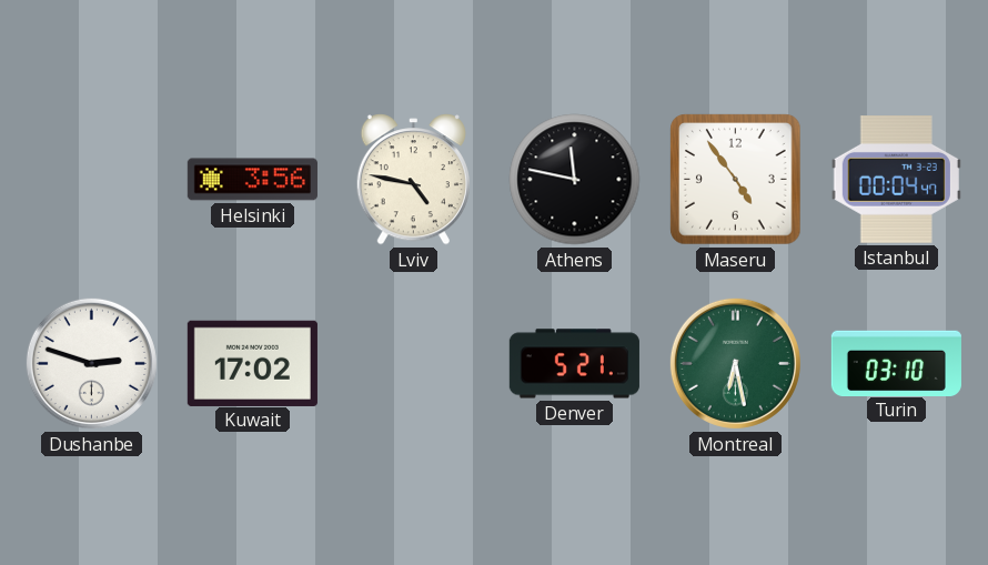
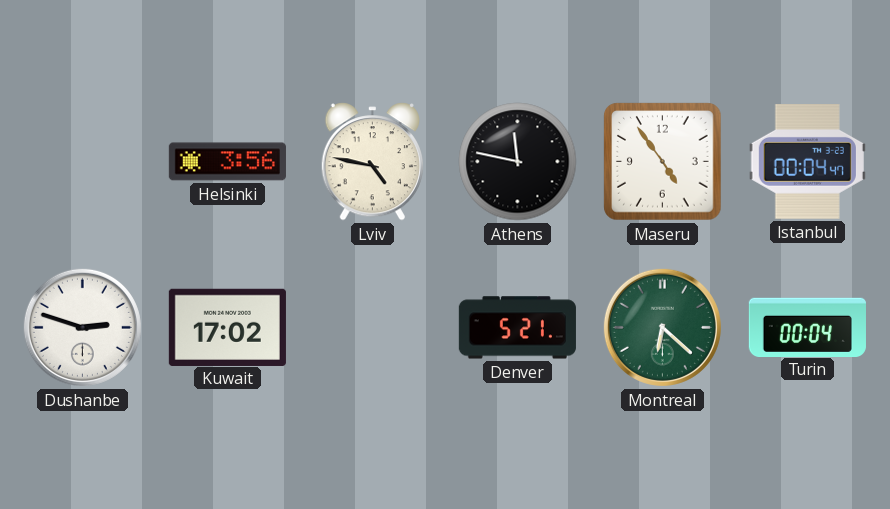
Montreal: 6:28 -> 6:22
Turin: 03:10 -> 00:04
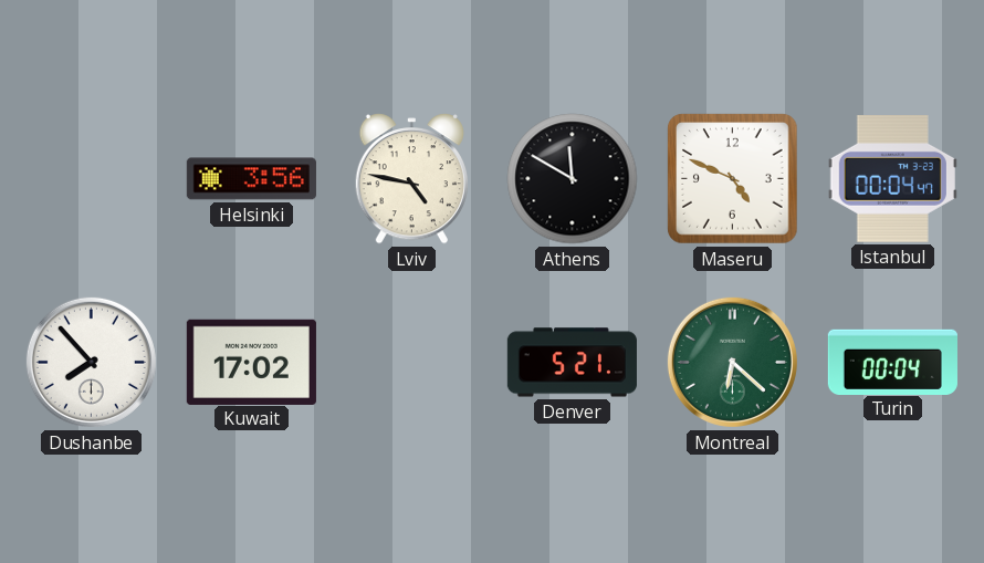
Athens: 11:47 -> 11:50
Maseru: 4:54 -> 4:49
Dushanbe: 2:48 -> 7:53
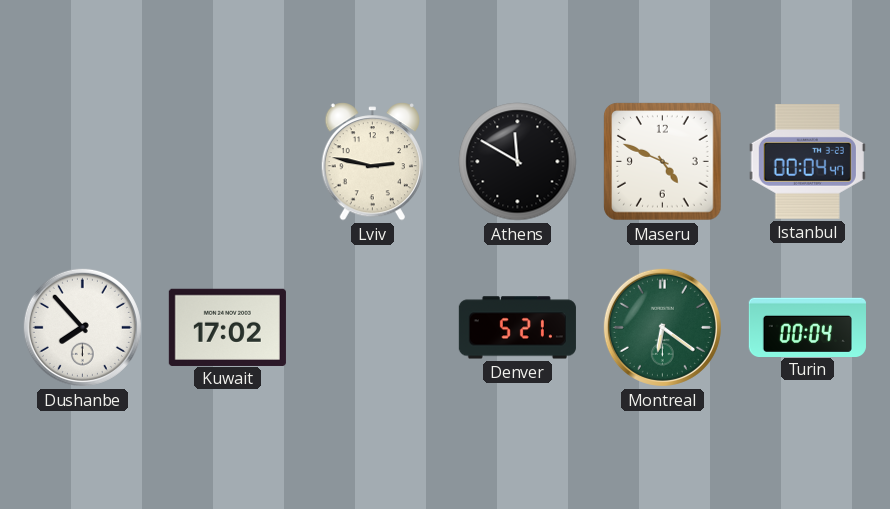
Helsinki: 3:56 -> none
Lviv: 4:47 -> 2:47
Montreal: 6:22 -> 6:21
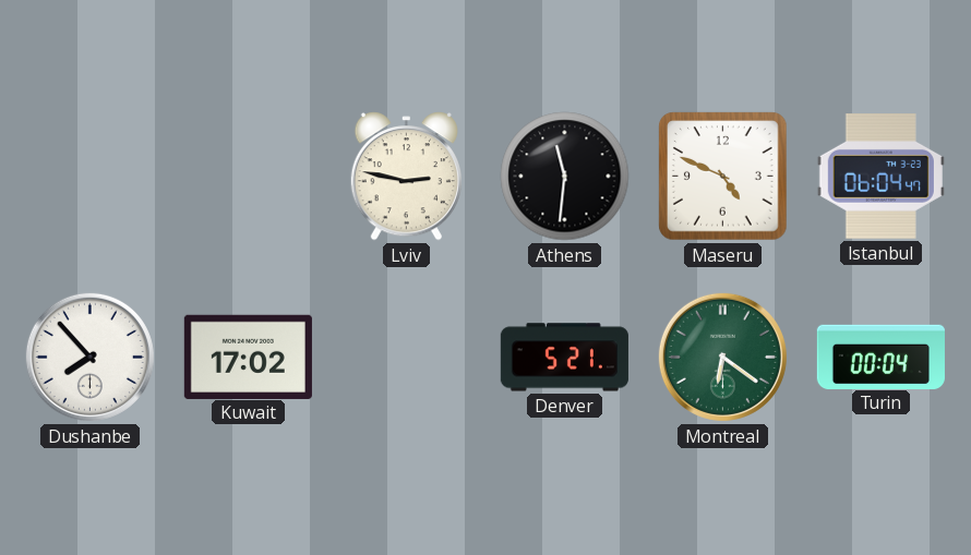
Athens: 11:50 -> 11:31
Istanbul: 00:04 -> 06:04
